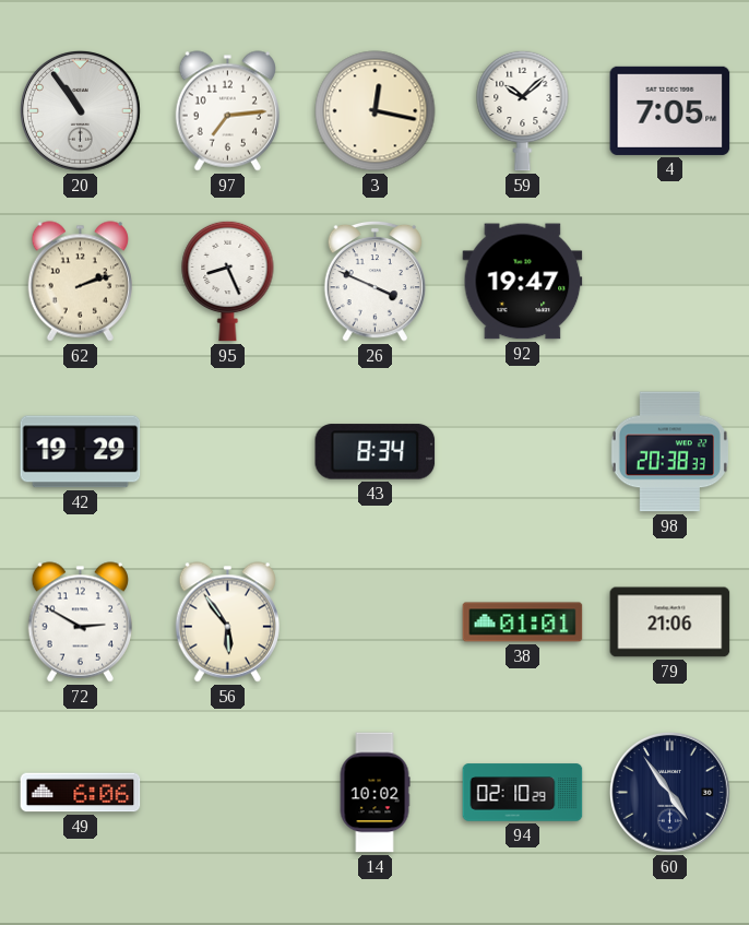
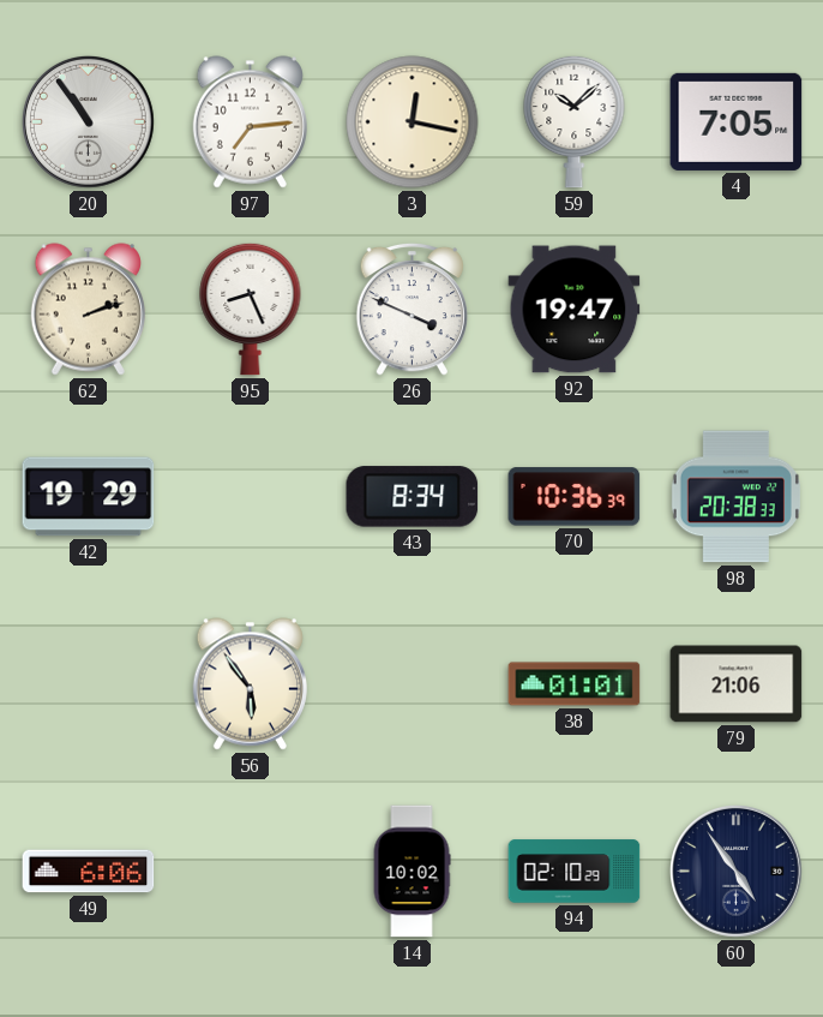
70: none -> 10:36
72: 2:50 -> none
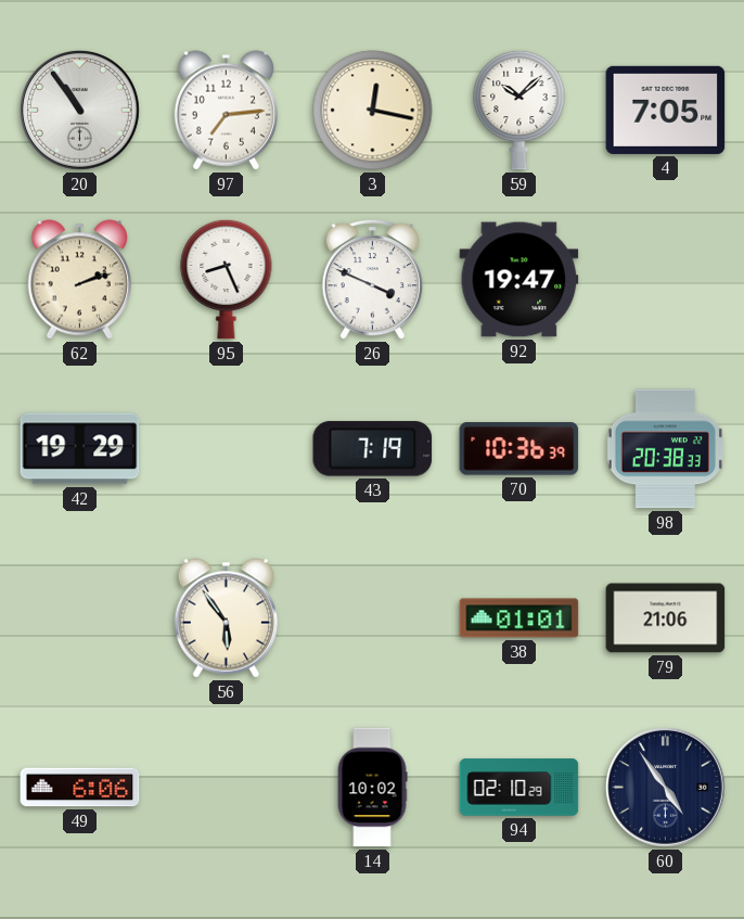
43: 8:34 -> 7:19
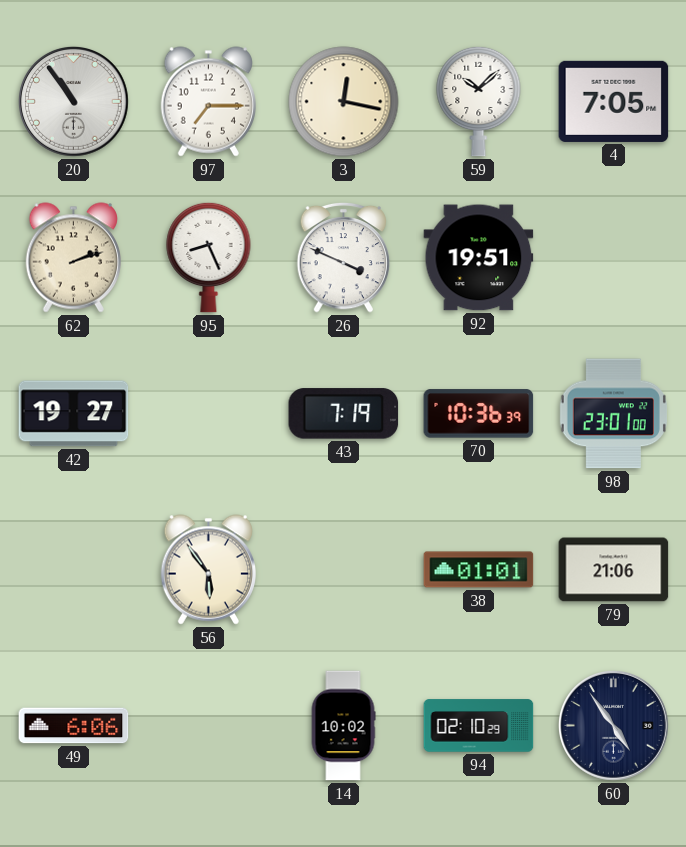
97: 7:14 -> 7:15
92: 19:47 -> 19:51
42: 19:29 -> 19:27
98: 20:38 -> 23:01
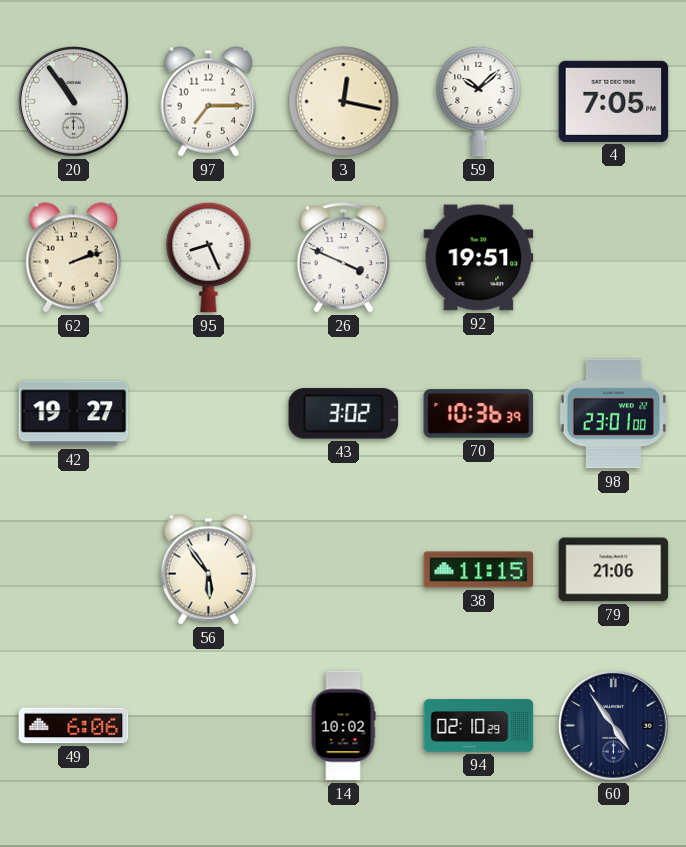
43: 7:19 -> 3:02
38: 01:01 -> 11:15
